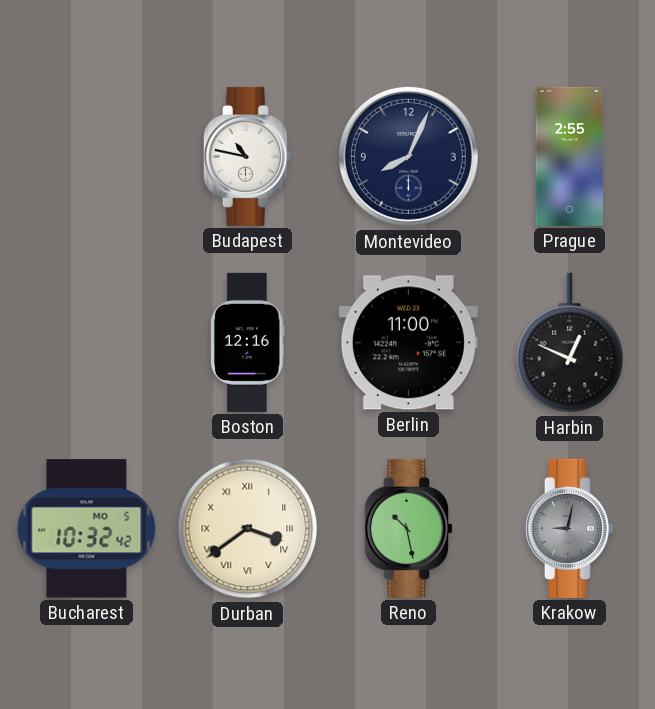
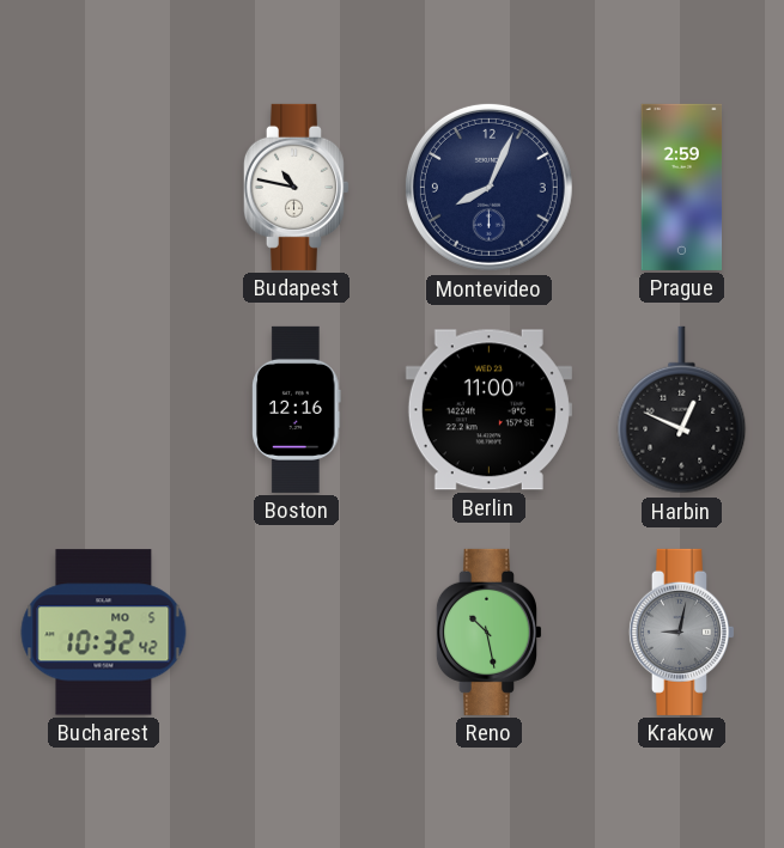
Prague: 2:55 -> 2:59
Durban: 3:39 -> none
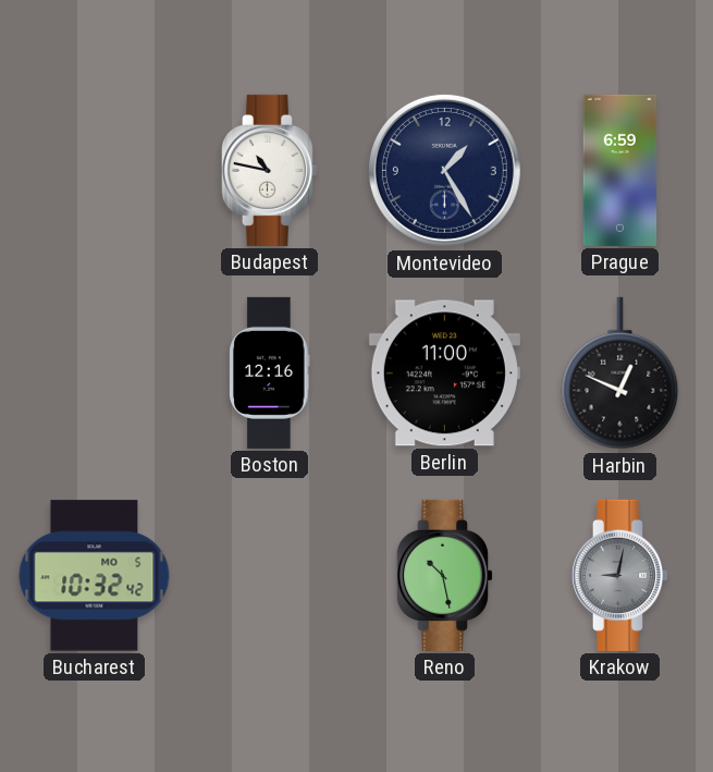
Montevideo: 8:04 -> 1:25
Prague: 2:59 -> 6:59
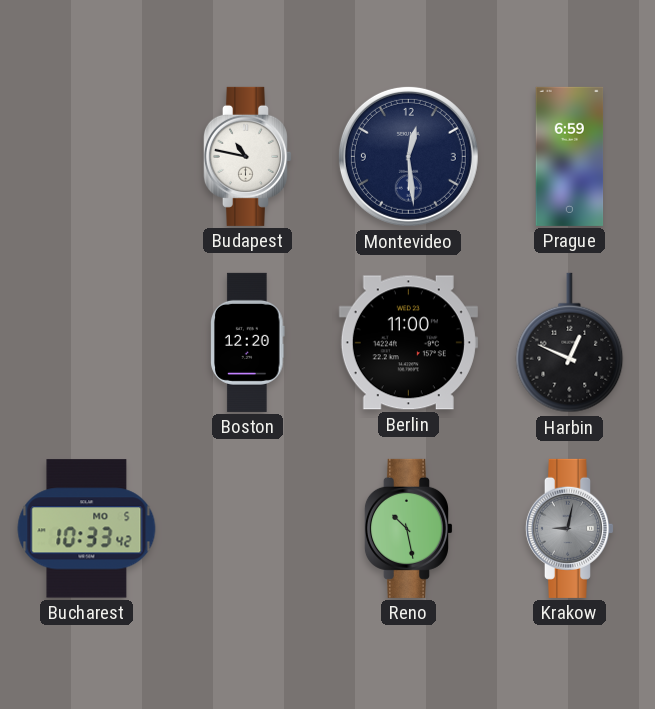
Montevideo: 1:25 -> 12:29
Boston: 12:16 -> 12:20
Bucharest: 10:32 -> 10:33
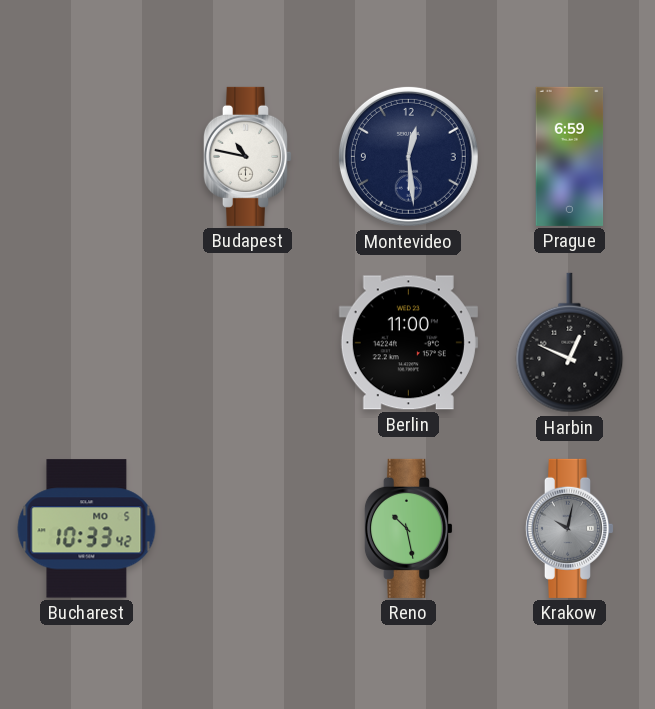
Boston: 12:20 -> none
Krakow: 9:02 -> 10:02
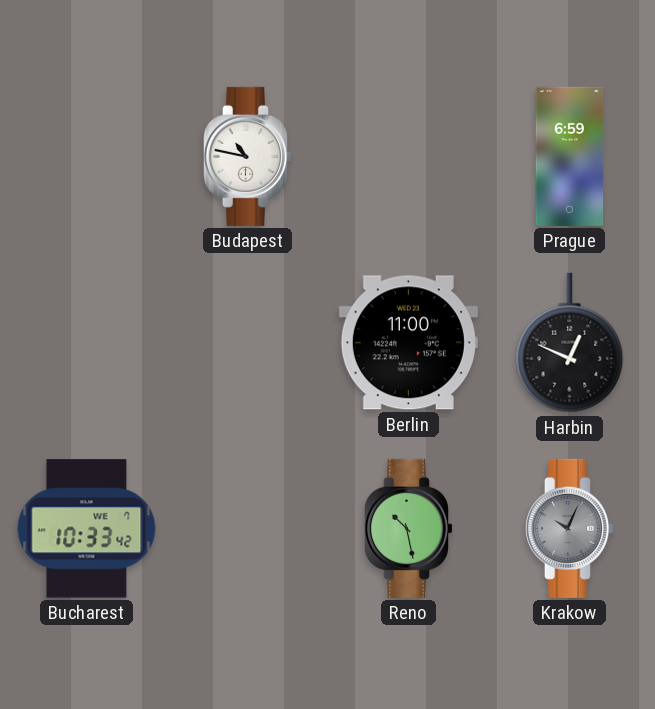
Montevideo: 12:29 -> none
Bucharest date: MO 5 -> WE 7
Krakow: 10:02 -> 10:04
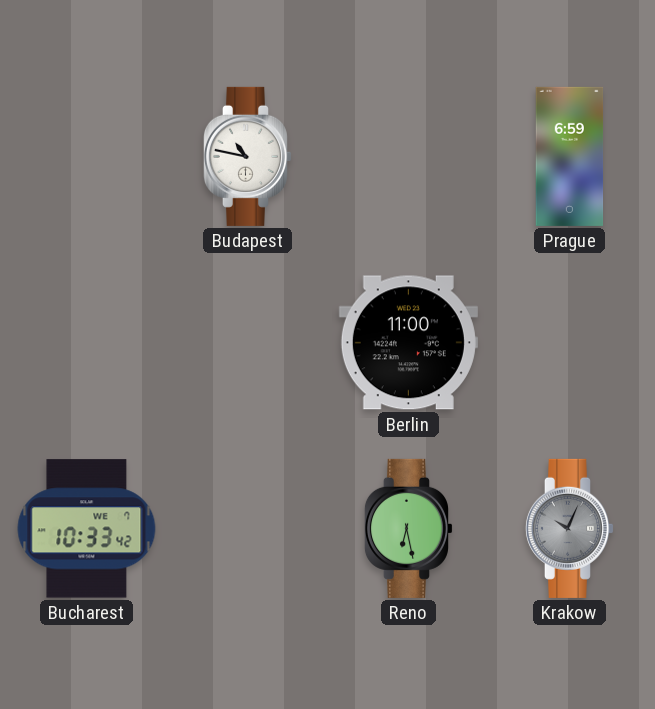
Harbin: 12:49 -> none
Reno: 10:28 -> 6:28
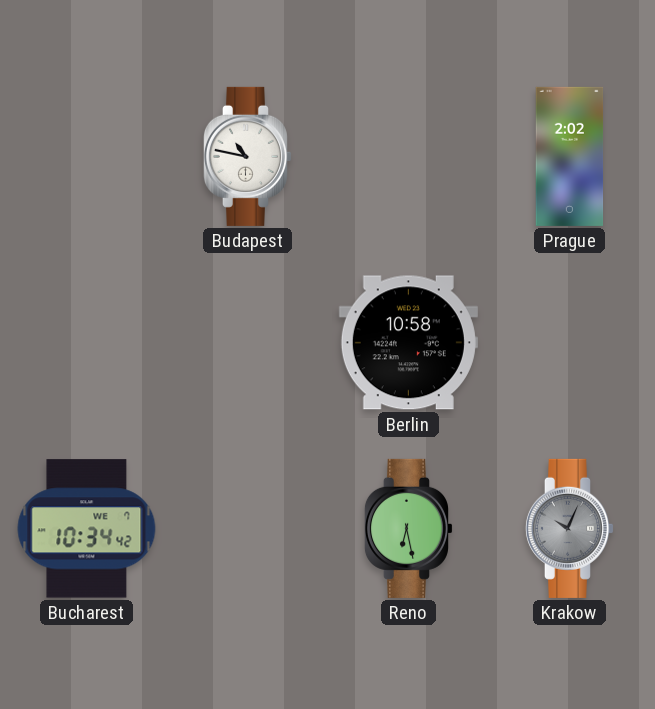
Prague: 6:59 -> 2:02
Berlin: 11:00 -> 10:58
Bucharest: 10:33 -> 10:34
